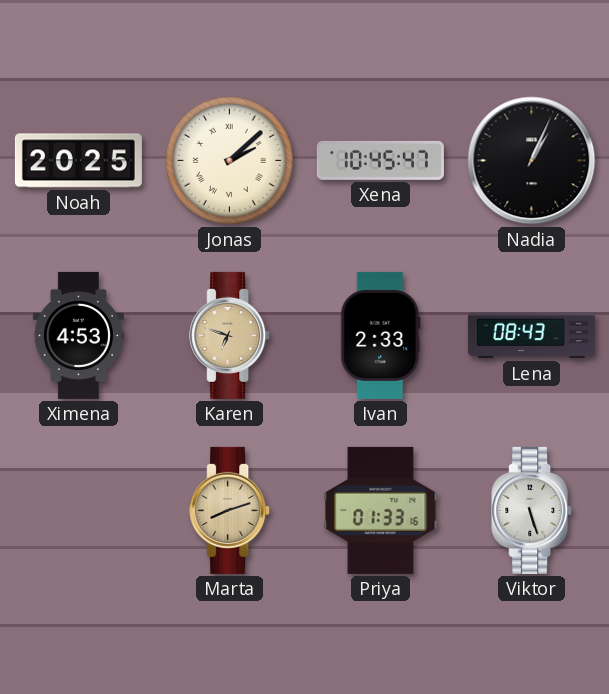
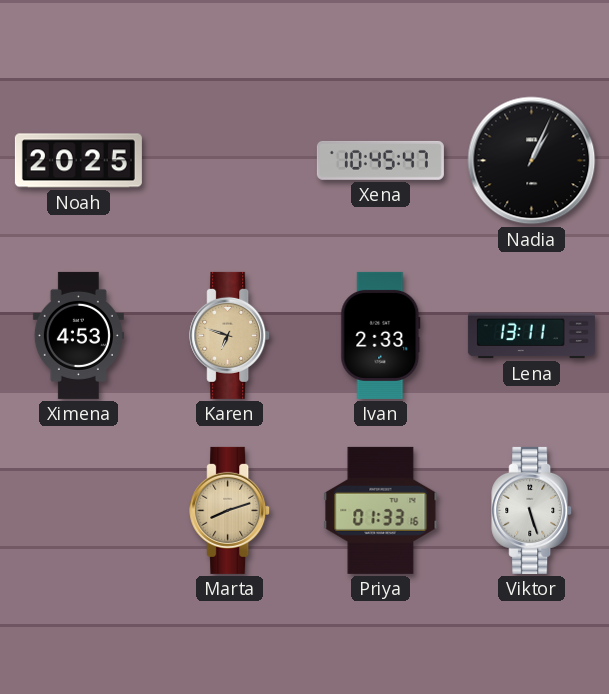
Jonas: 2:08 -> none
Lena: 08:43 -> 13:11
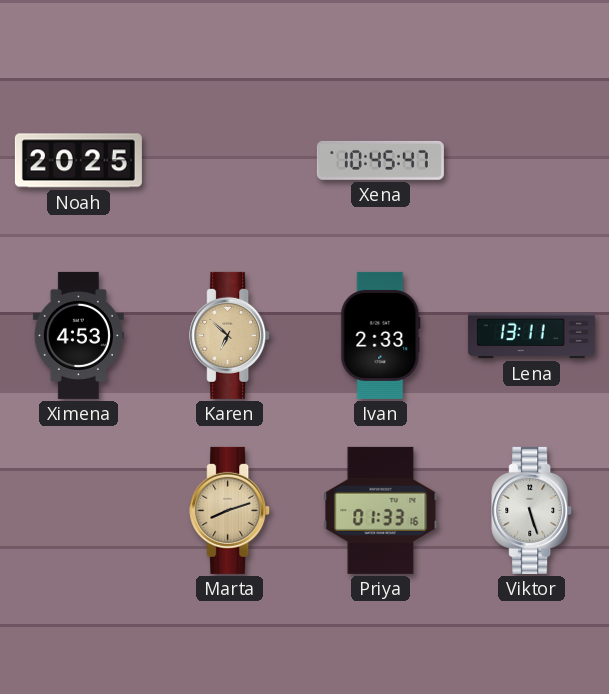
Nadia: 1:04 -> none
Karen: 6:48 -> 6:52
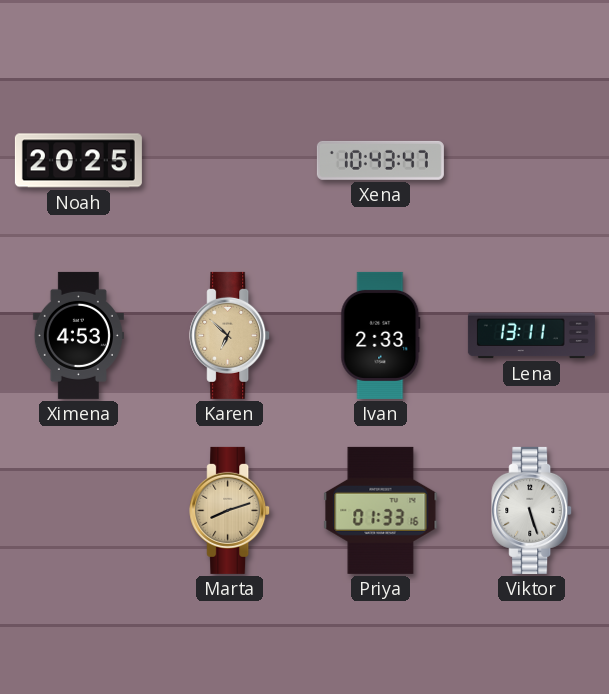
Xena: 10:45 -> 10:43
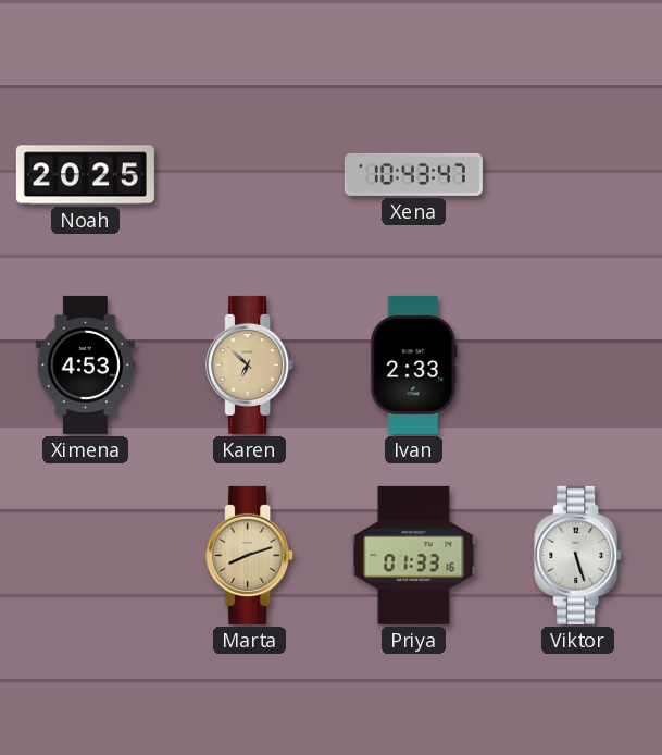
Lena: 13:11 -> none
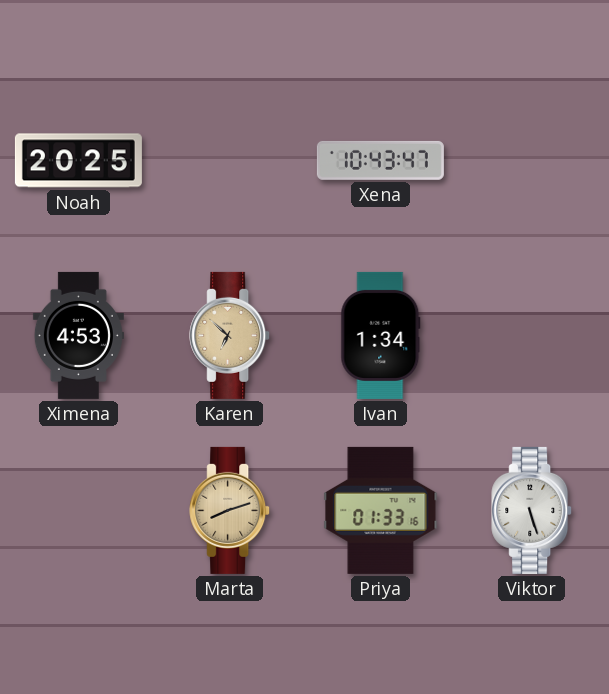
Ivan: 2:33 -> 1:34
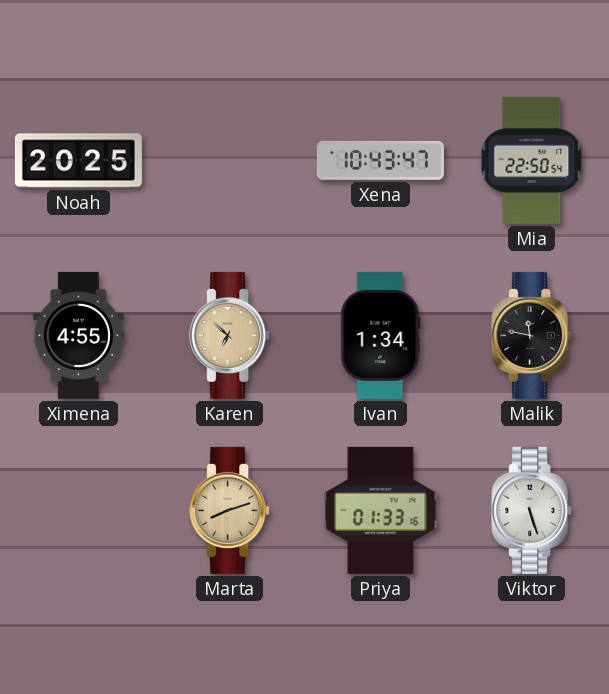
Mia: none -> 22:50
Ximena: 4:53 -> 4:55
Malik: none -> 11:47
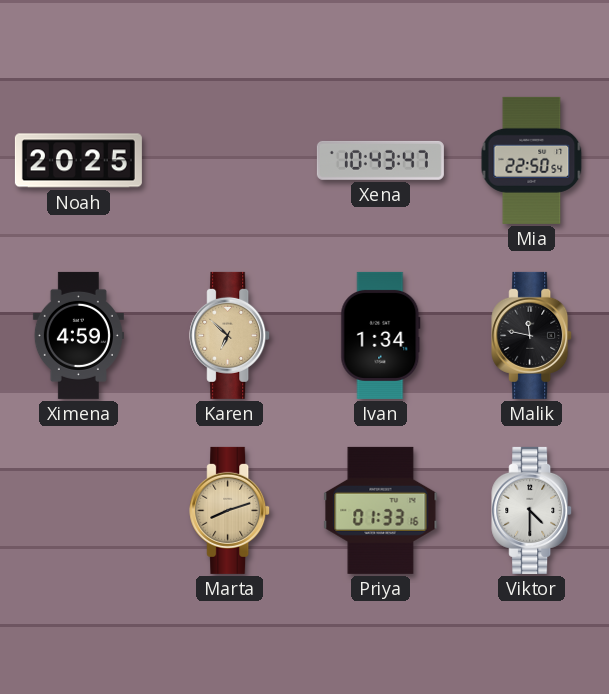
Ximena: 4:55 -> 4:59
Viktor: 5:27 -> 4:30
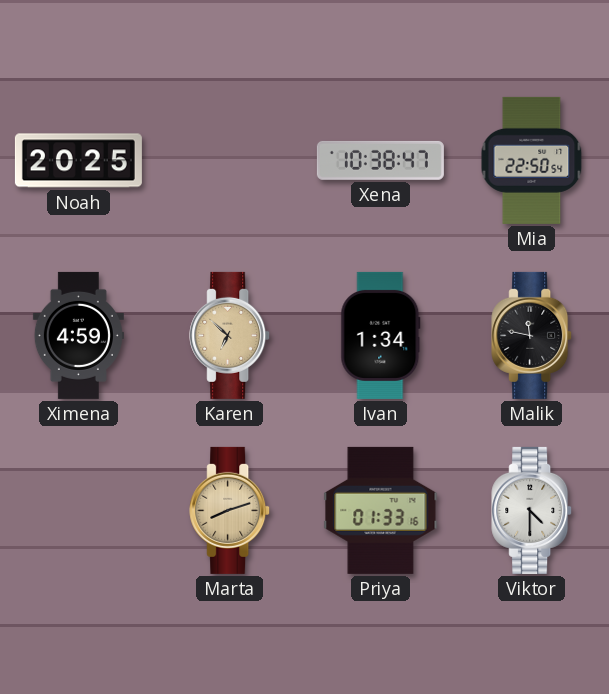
Xena: 10:43 -> 10:38
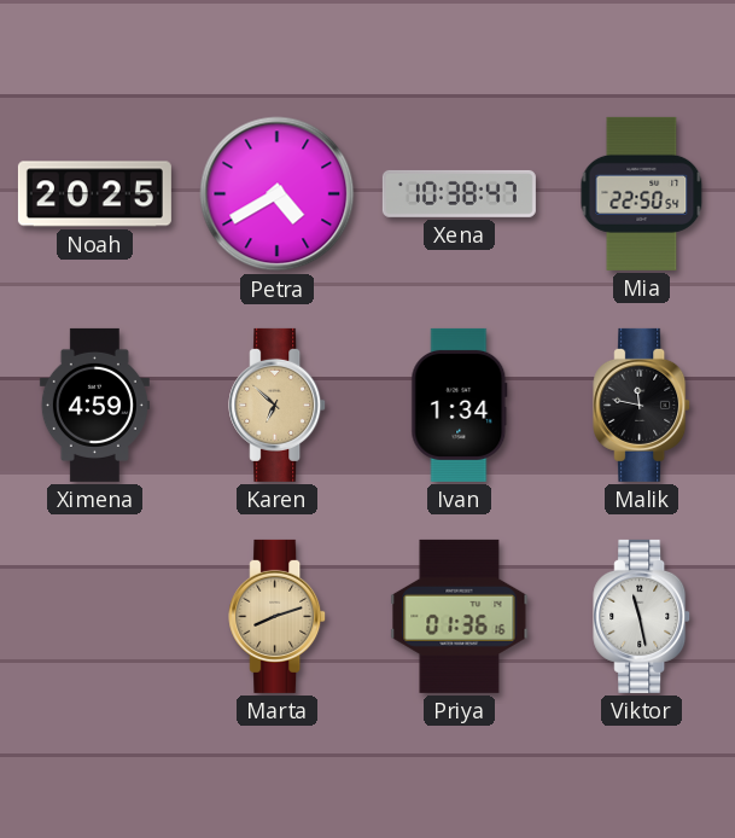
Petra: none -> 4:40
Priya: 01:33 -> 01:36
Viktor: 4:30 -> 11:28
